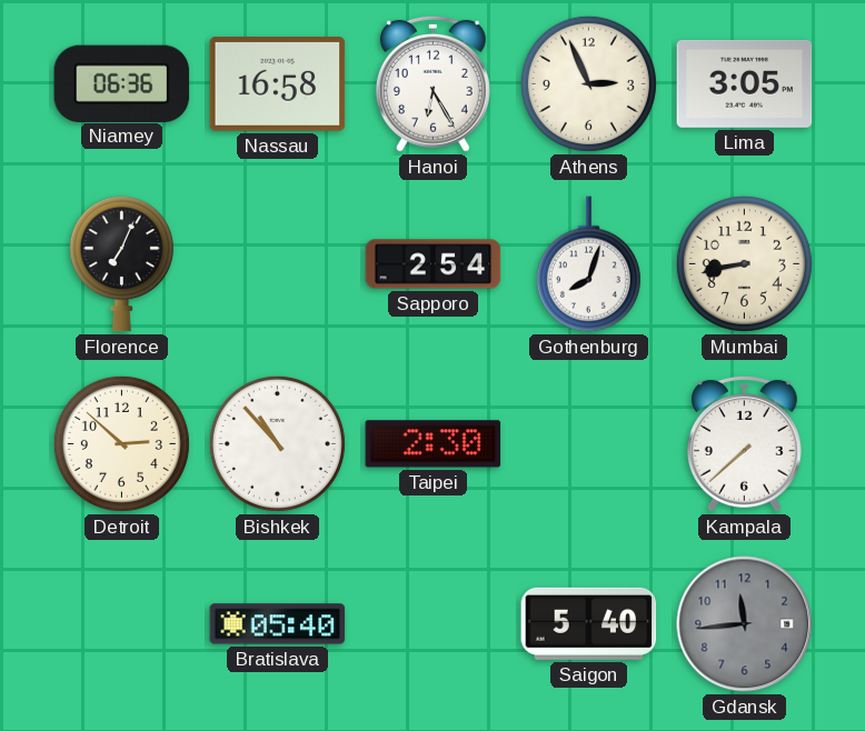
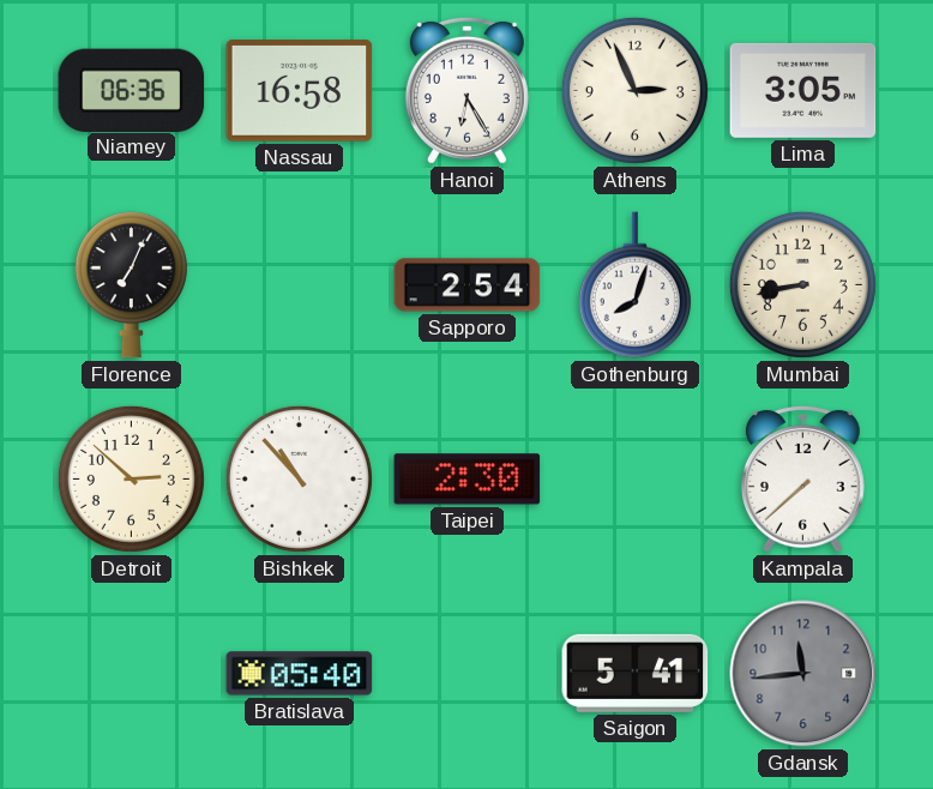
Saigon: 5:40 -> 5:41
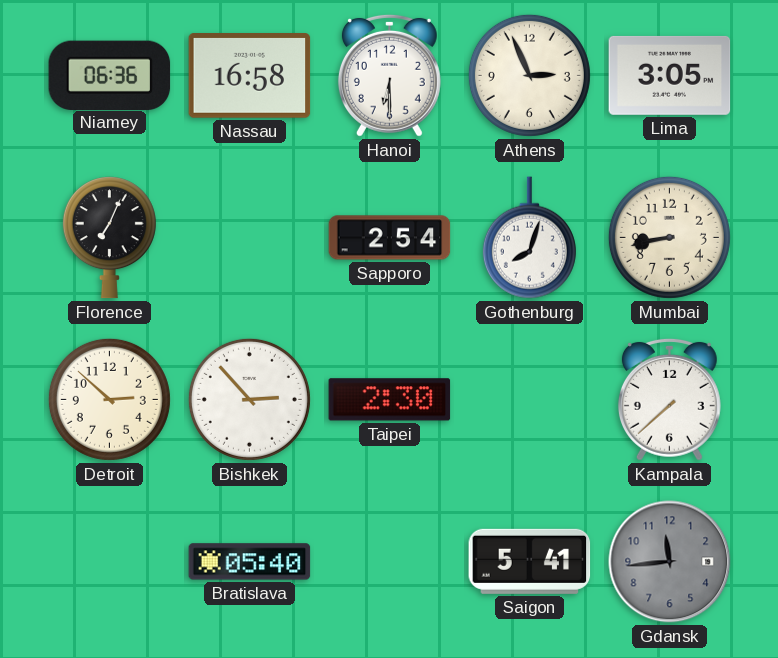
Hanoi: 6:25 -> 6:30
Bishkek: 10:53 -> 2:53
